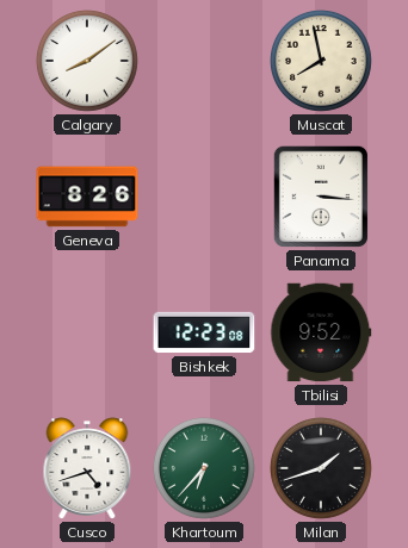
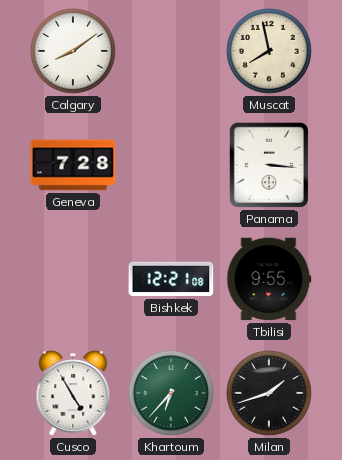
Geneva: 8:26 -> 7:28
Bishkek: 12:23 -> 12:21
Tbilisi: 9:52 -> 9:55
Cusco: 4:42 -> 4:55
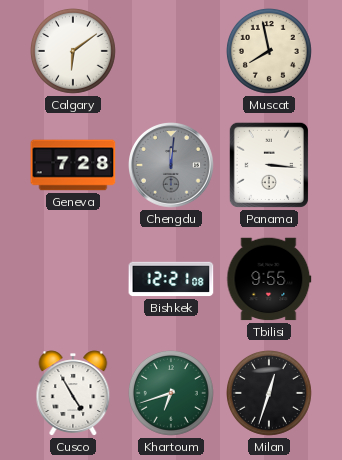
Calgary: 8:09 -> 6:09
Chengdu: none -> 12:01
Khartoum: 6:37 -> 6:42
Milan: 1:42 -> 12:33
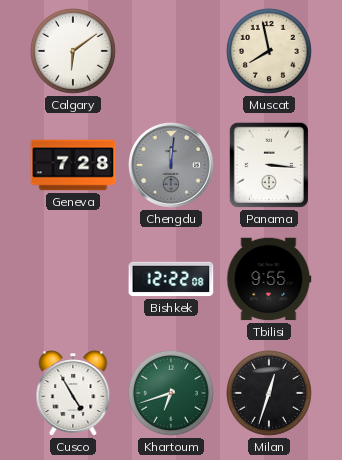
Bishkek: 12:21 -> 12:22
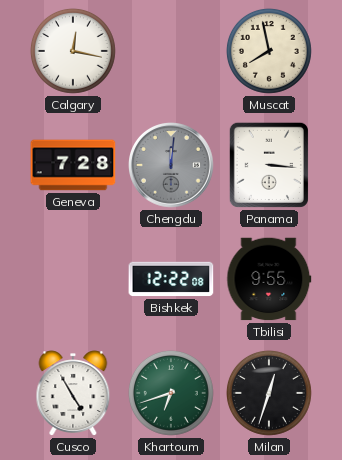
Calgary: 6:09 -> 12:17
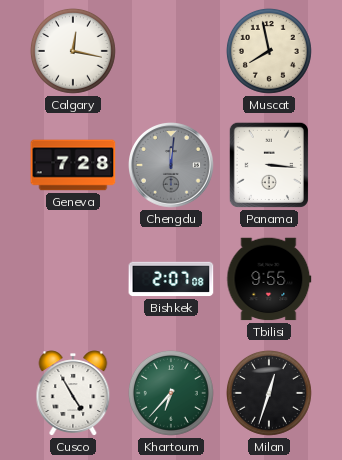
Bishkek: 12:22 -> 2:07
Khartoum: 6:42 -> 6:37
